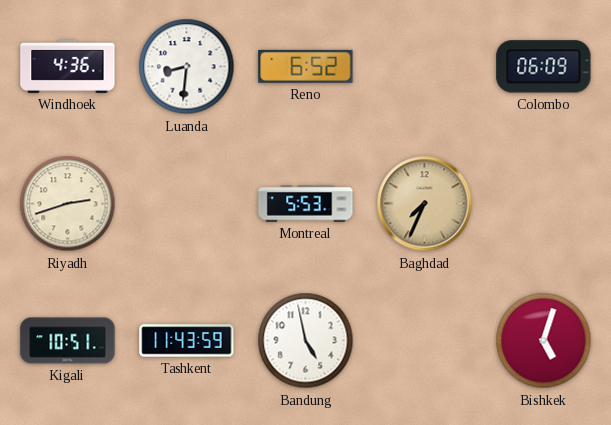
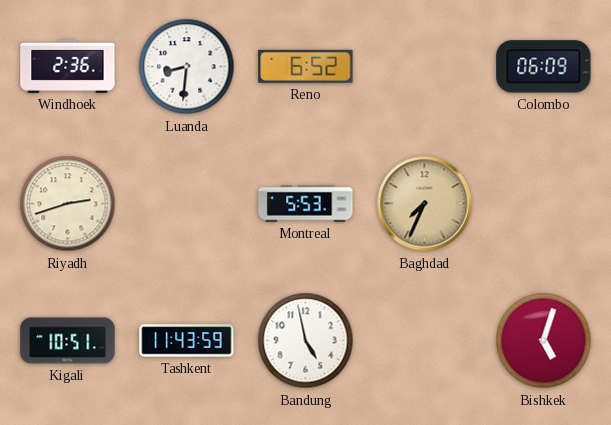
Windhoek: 4:36 -> 2:36
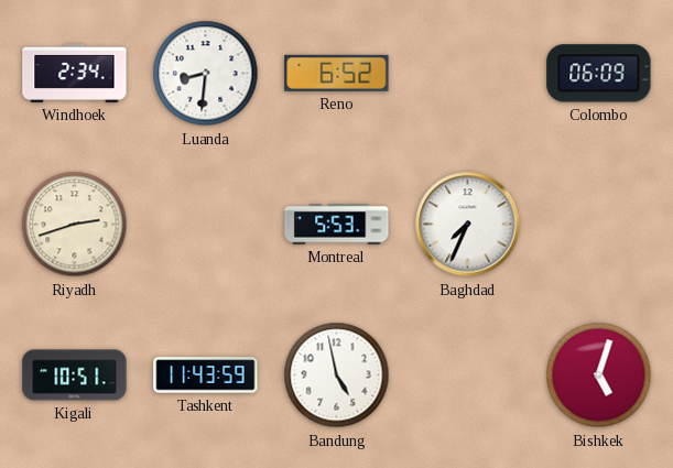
Windhoek: 2:36 -> 2:34
Baghdad dial: champagne -> white
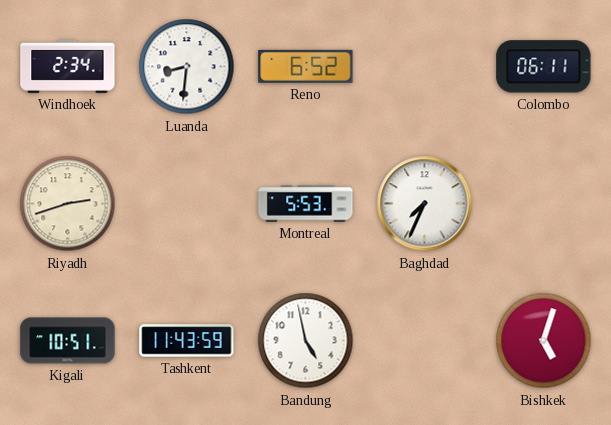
Colombo: 06:09 -> 06:11
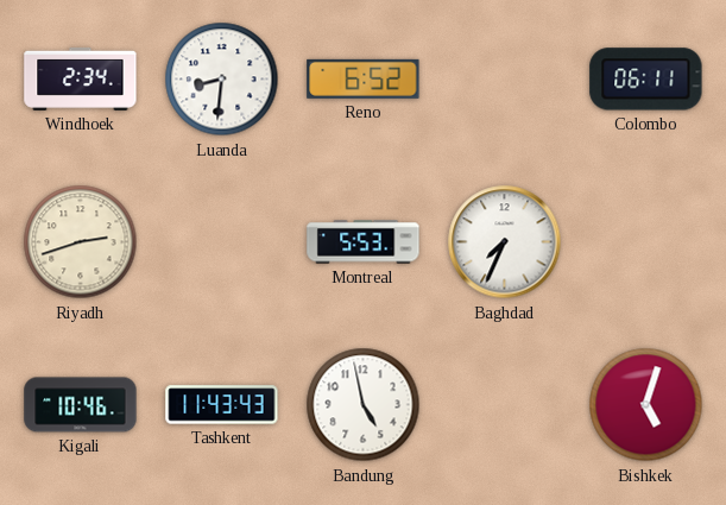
Kigali: 10:51 -> 10:46
Tashkent: 11:43:59 -> 11:43:43
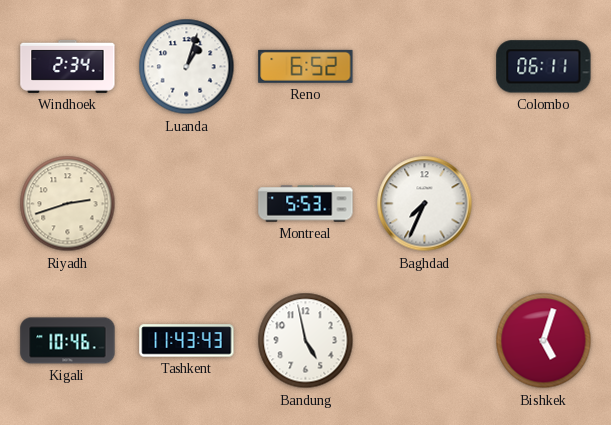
Luanda: 8:31 -> 1:03
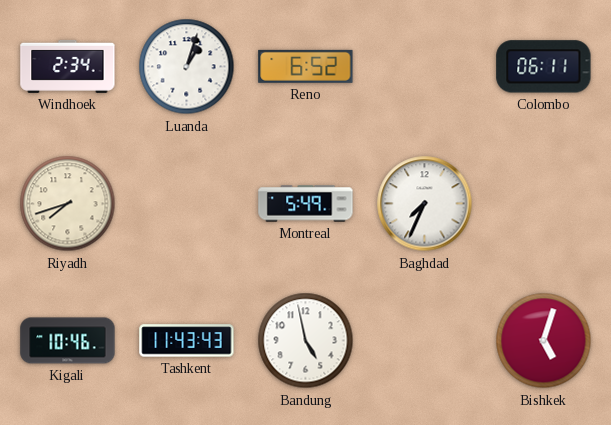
Riyadh: 2:42 -> 7:42
Montreal: 5:53 -> 5:49
